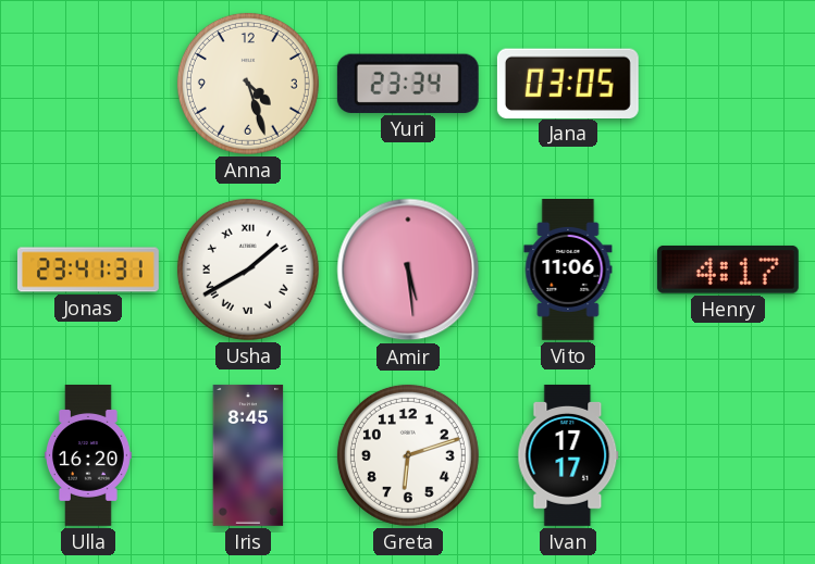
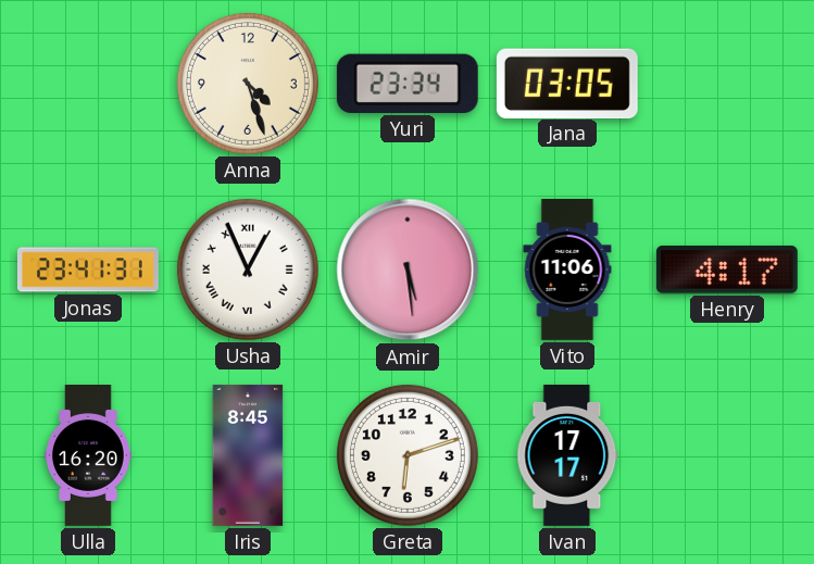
Usha: 1:40 -> 12:56
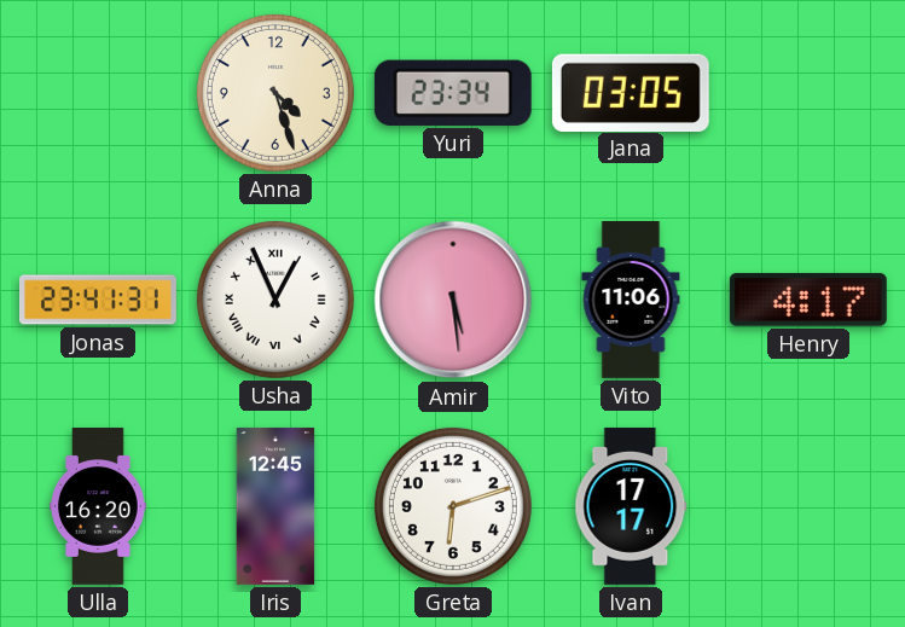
Iris: 8:45 -> 12:45
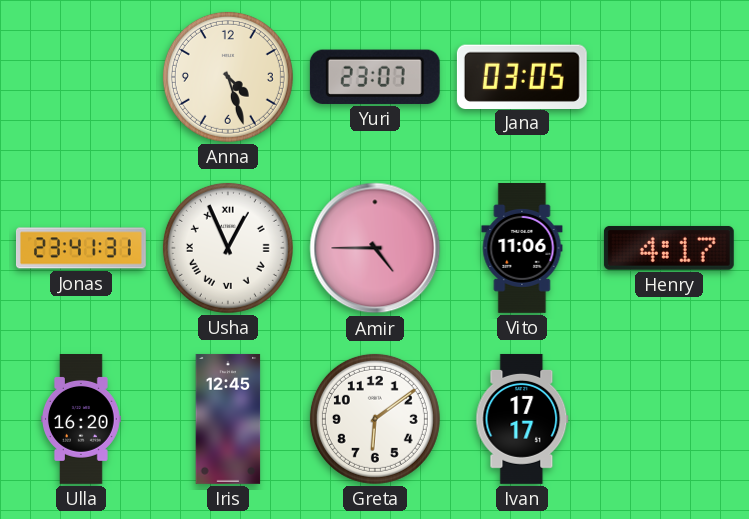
Yuri: 23:34 -> 23:07
Amir: 5:29 -> 4:45
Greta: 6:12 -> 6:09
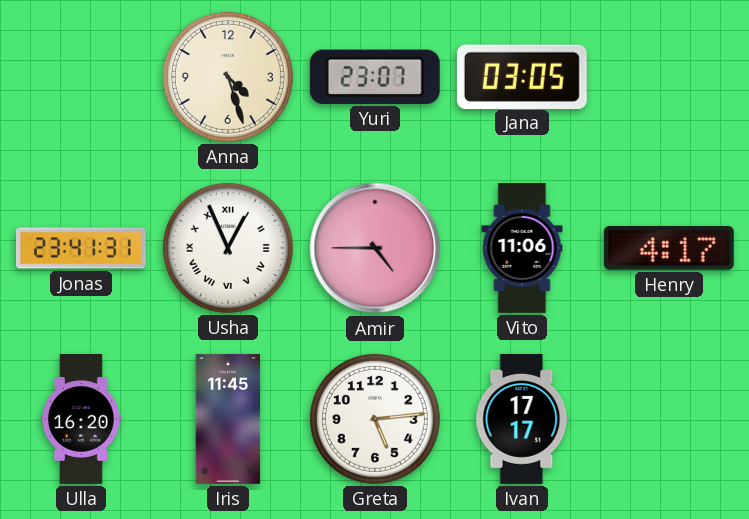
Iris: 12:45 -> 11:45
Greta: 6:09 -> 5:14
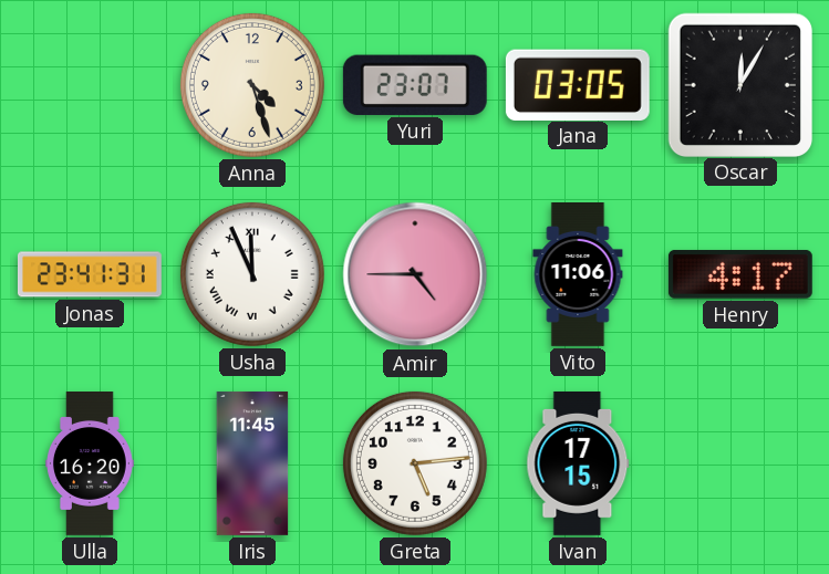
Oscar: none -> 12:05
Usha: 12:56 -> 11:56
Ivan: 17:17 -> 17:15
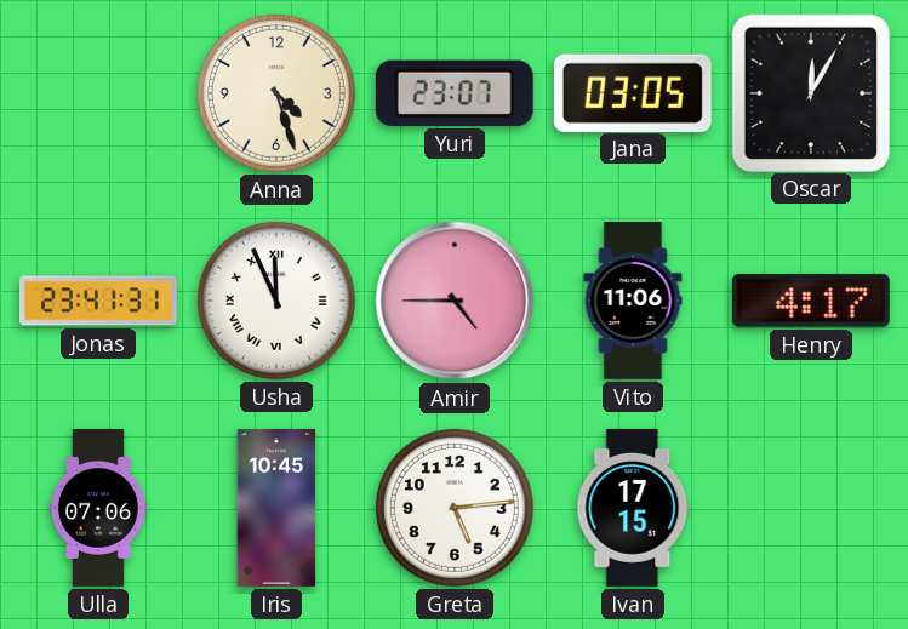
Ulla: 16:20 -> 07:06
Iris: 11:45 -> 10:45
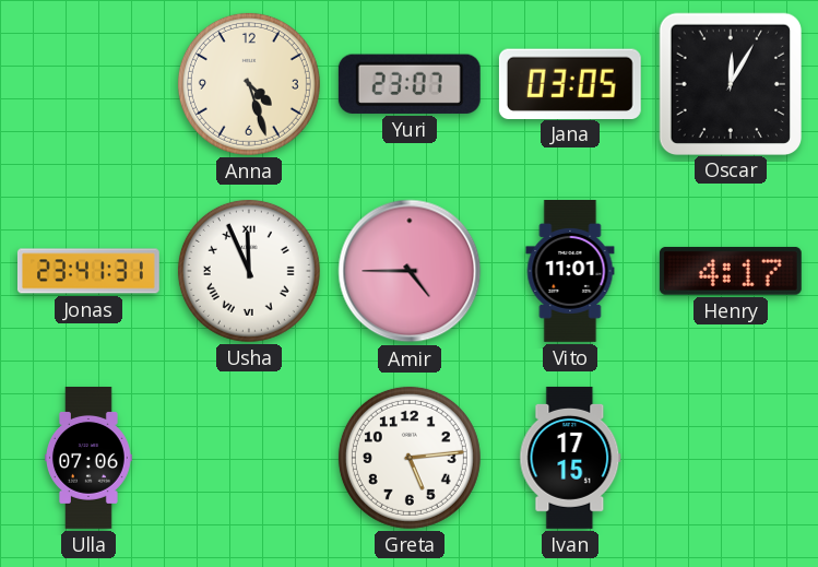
Vito: 11:06 -> 11:01
Iris: 10:45 -> none
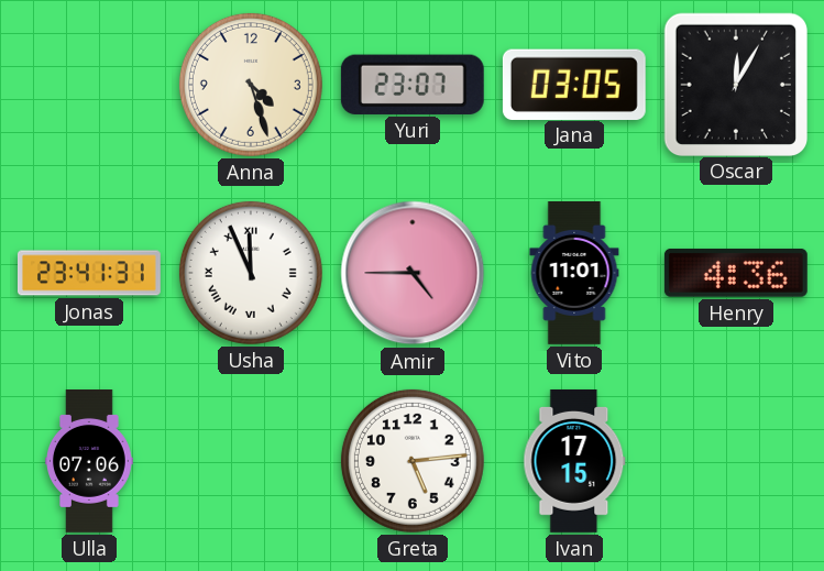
Henry: 4:17 -> 4:36
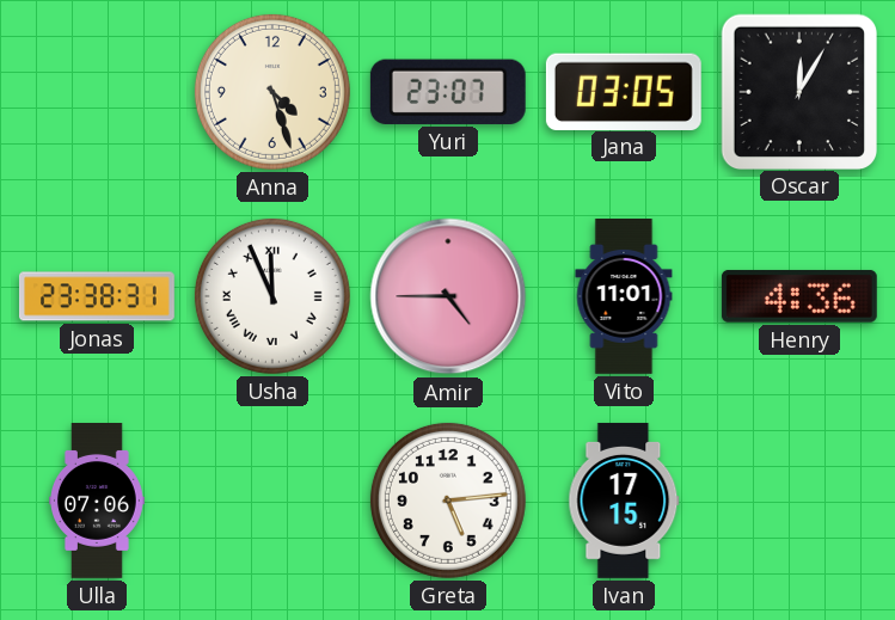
Jonas: 23:41 -> 23:38
